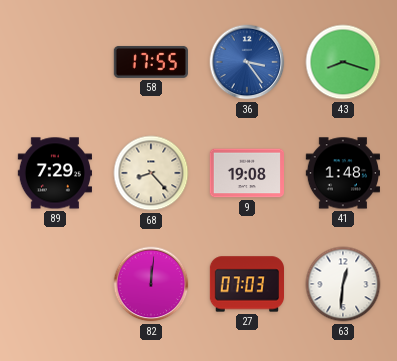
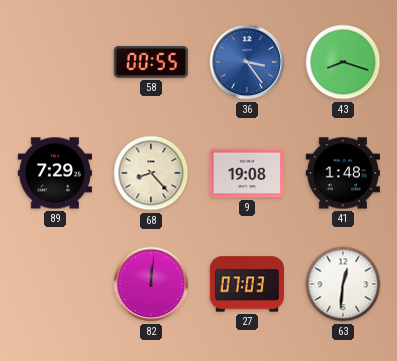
58: 17:55 -> 00:55
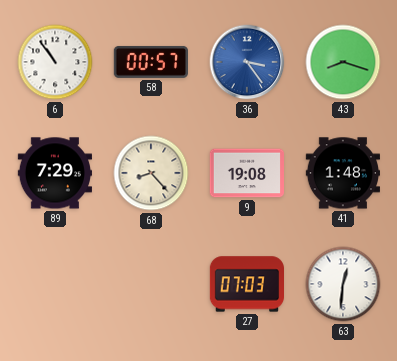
6: none -> 10:54
58: 00:55 -> 00:57
82: 12:01 -> none
